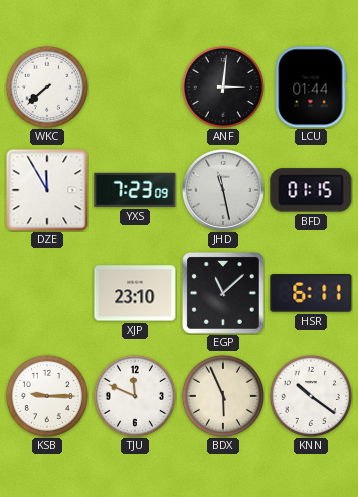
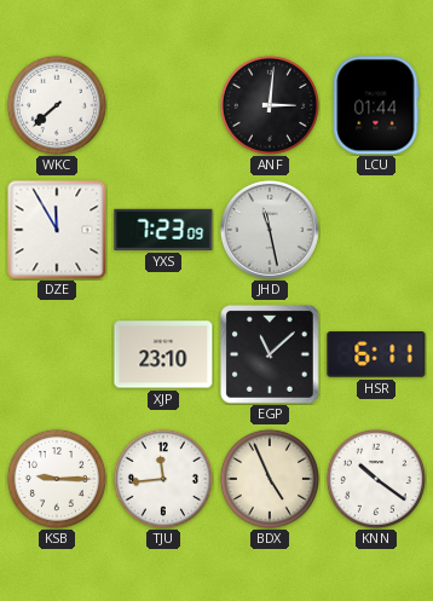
BFD: 01:15 -> none
TJU: 11:49 -> 11:44
BDX: 5:56 -> 4:56
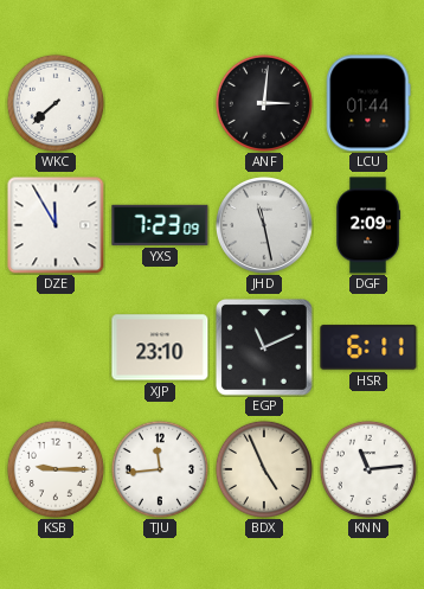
DGF: none -> 2:09
EGP: 11:08 -> 11:11
KNN: 10:21 -> 11:14
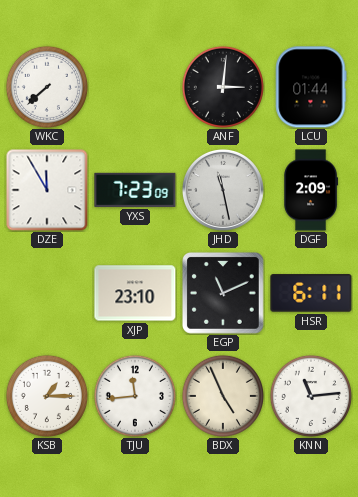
KSB: 9:15 -> 1:15
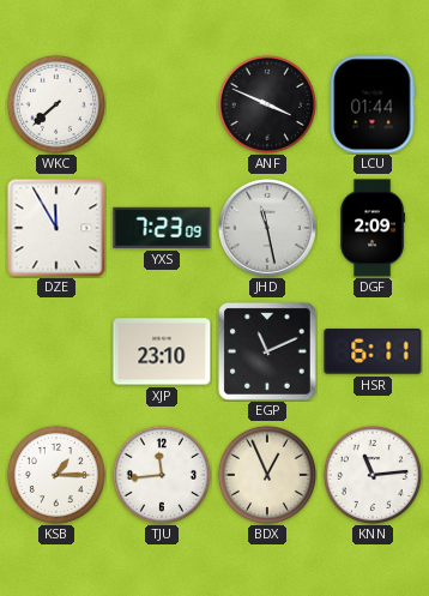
ANF: 3:01 -> 3:49
BDX: 4:56 -> 12:56
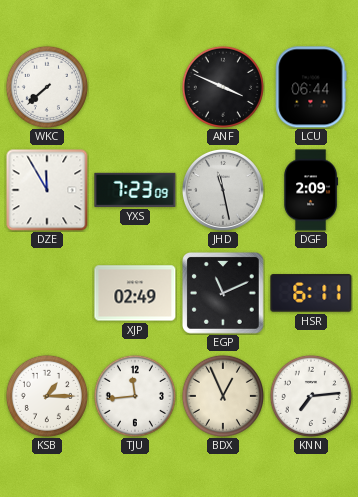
LCU: 01:44 -> 06:44
XJP: 23:10 -> 02:49
KNN: 11:14 -> 7:14
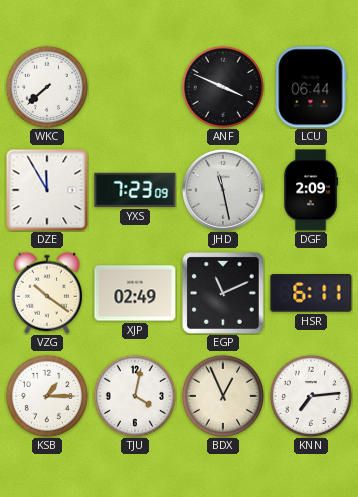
VZG: none -> 10:21
TJU: 11:44 -> 4:02
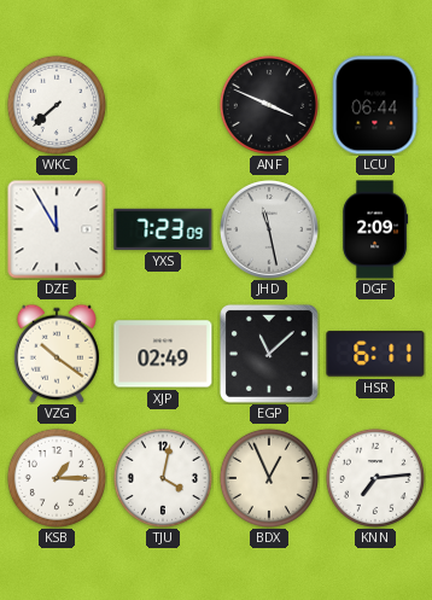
EGP: 11:11 -> 11:08
